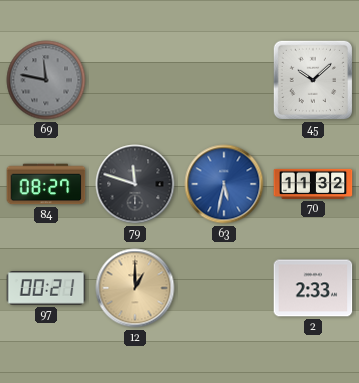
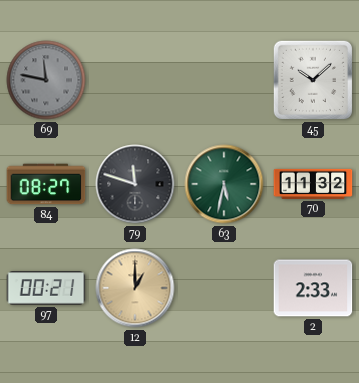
63 dial: blue -> green
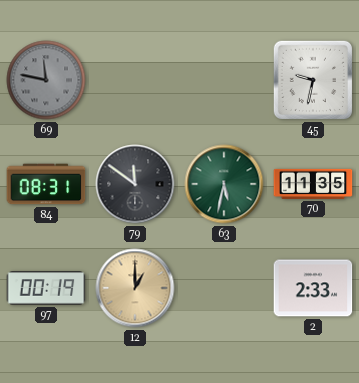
45: 10:08 -> 9:32
84: 08:27 -> 08:31
79: 11:48 -> 11:51
70: 11:32 -> 11:35
97: 00:21 -> 00:19
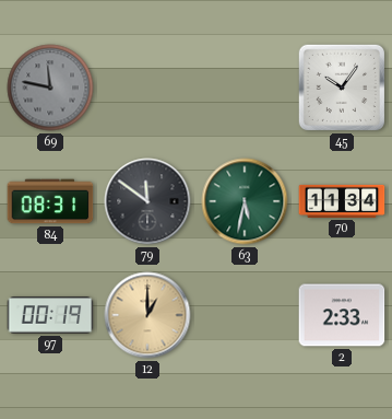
45: 9:32 -> 10:06
70: 11:35 -> 11:34
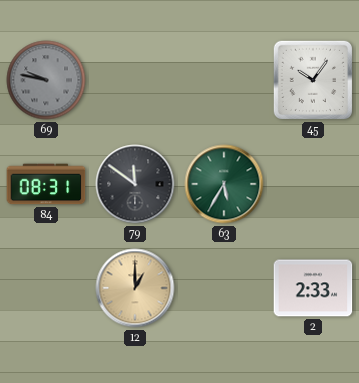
69: 11:47 -> 9:47
63: 5:32 -> 5:35
70: 11:34 -> none
97: 00:19 -> none
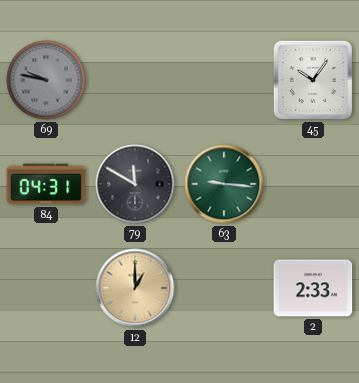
84: 08:31 -> 04:31
79: 11:51 -> 11:50
63: 5:35 -> 9:16
